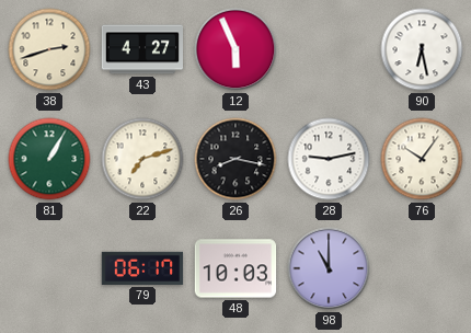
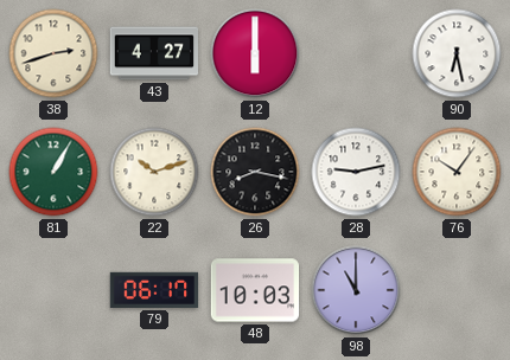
12: 5:56 -> 6:00
22: 7:12 -> 10:12
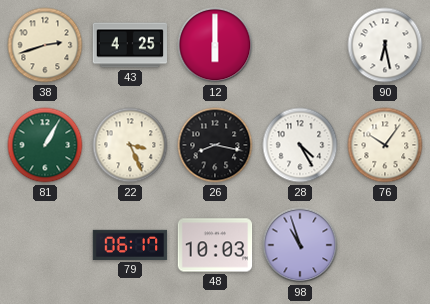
43: 4:27 -> 4:25
22: 10:12 -> 3:26
28: 9:13 -> 4:25
98: 11:00 -> 10:57
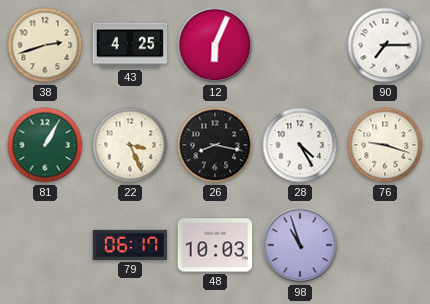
12: 6:00 -> 6:04
90: 6:28 -> 7:15
76: 10:06 -> 9:18
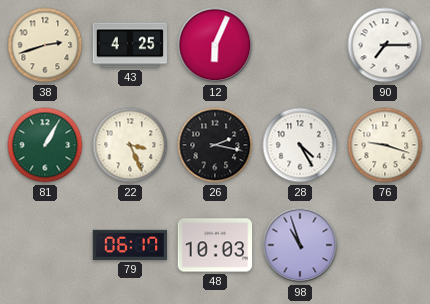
26: 8:17 -> 2:17
